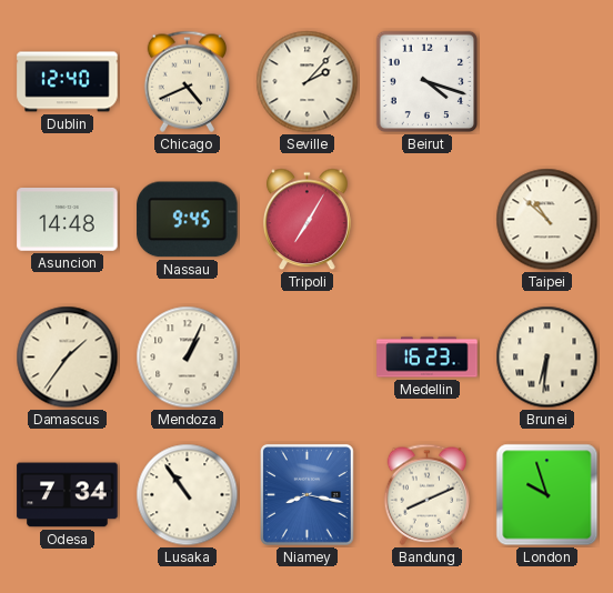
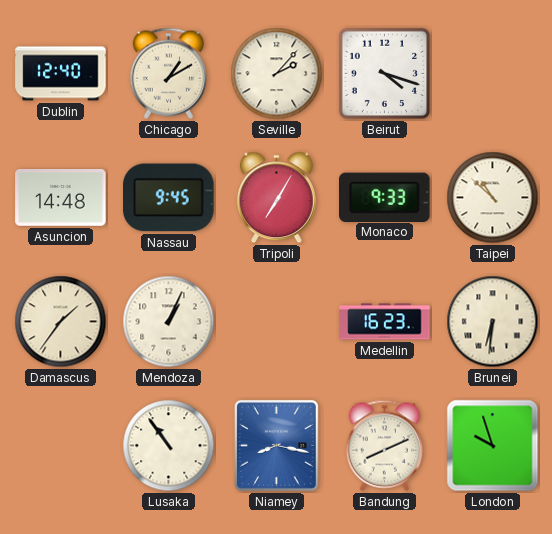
Chicago: 4:41 -> 1:10
Monaco: none -> 9:33
Odesa: 7:34 -> none
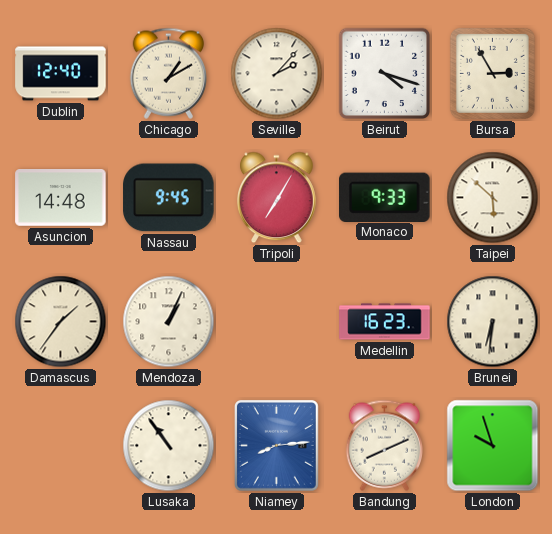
Bursa: none -> 2:55
Taipei: 10:52 -> 5:52
Niamey: 8:17 -> 8:14
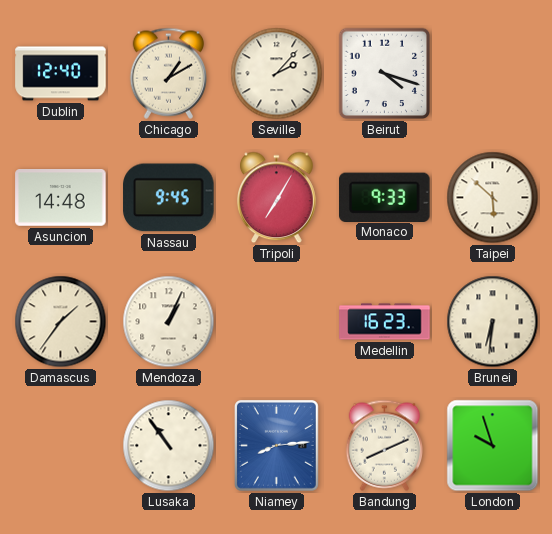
Bursa: 2:55 -> none
